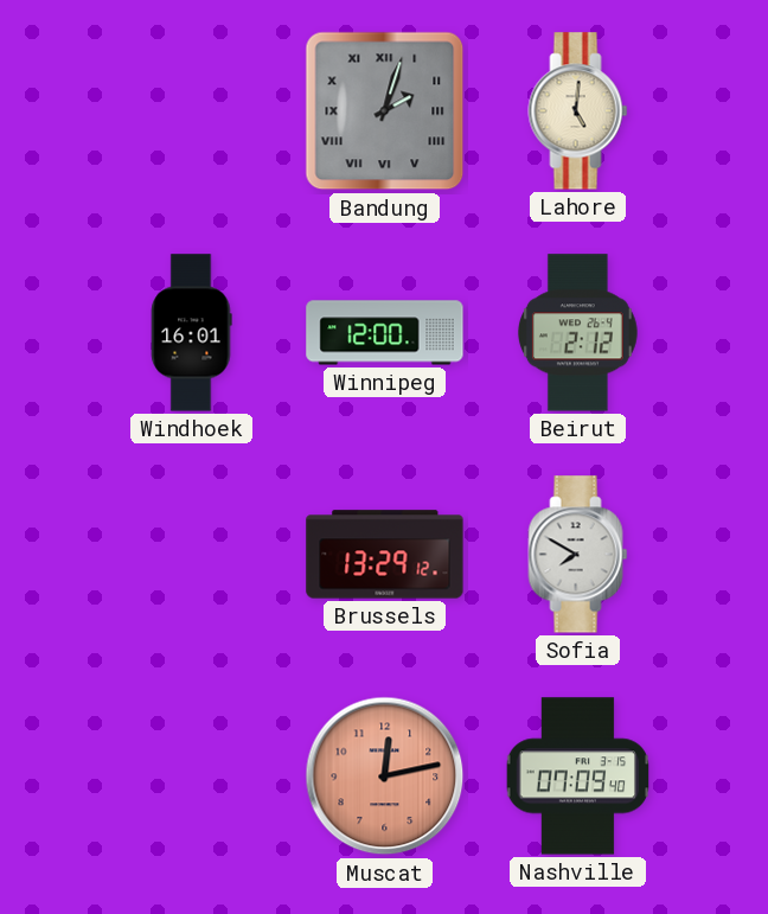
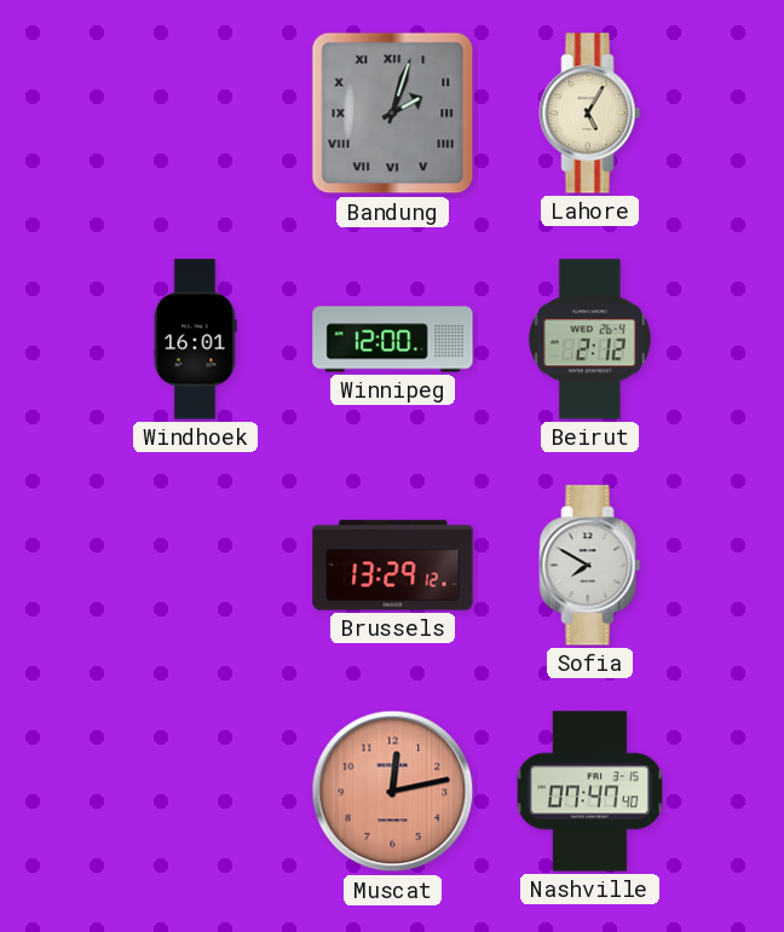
Lahore: 5:01 -> 5:05
Nashville: 07:09 -> 07:47
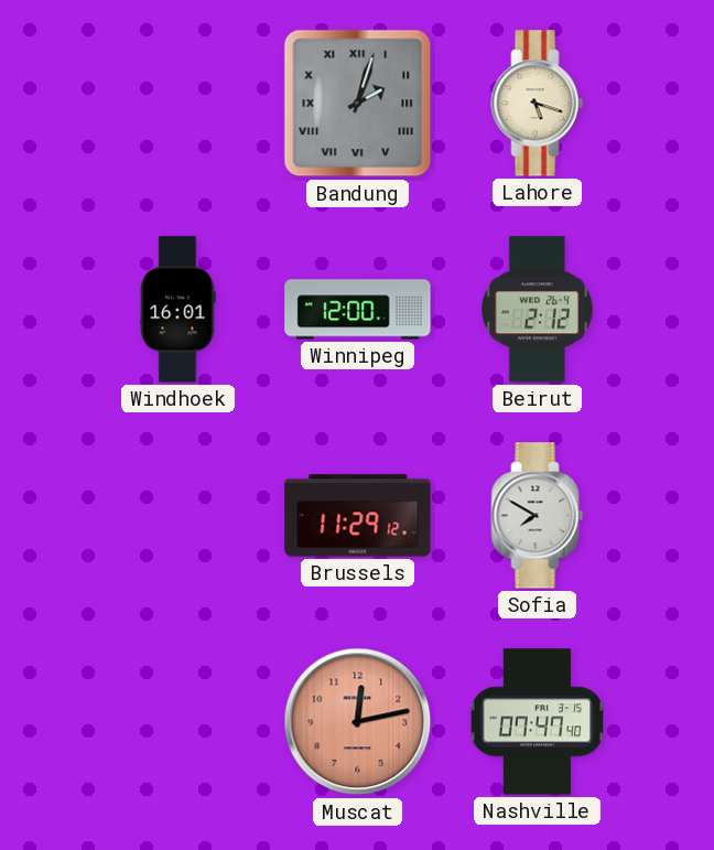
Lahore: 5:05 -> 5:18
Brussels: 13:29 -> 11:29
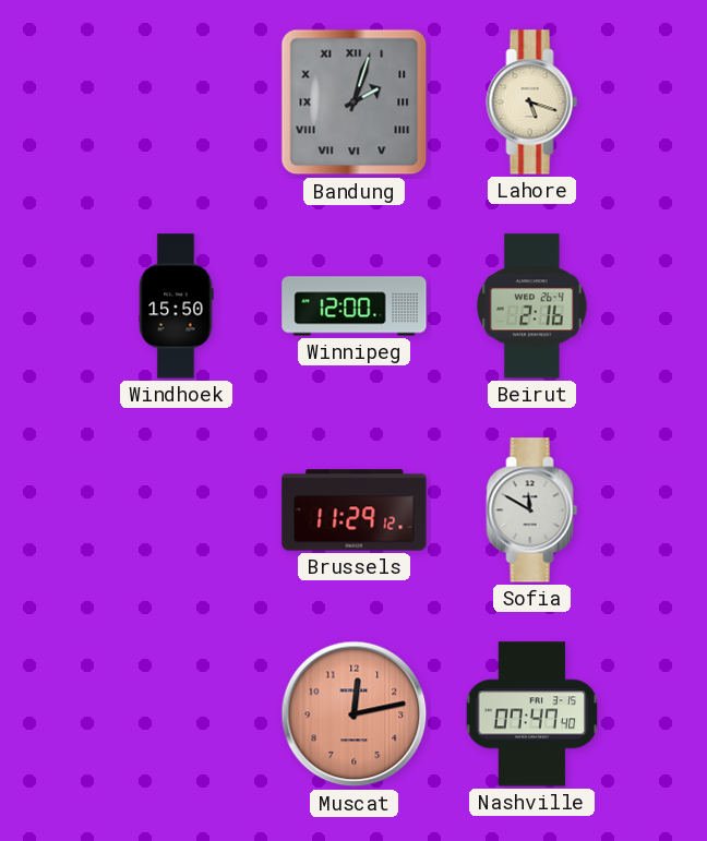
Windhoek: 16:01 -> 15:50
Beirut: 2:12 -> 2:16
Sofia: 7:50 -> 11:50
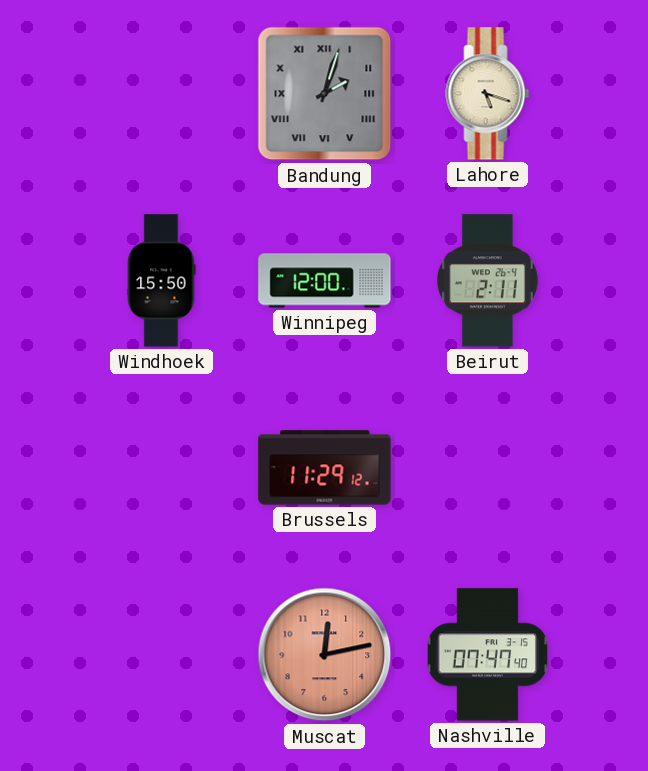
Beirut: 2:16 -> 2:11
Sofia: 11:50 -> none
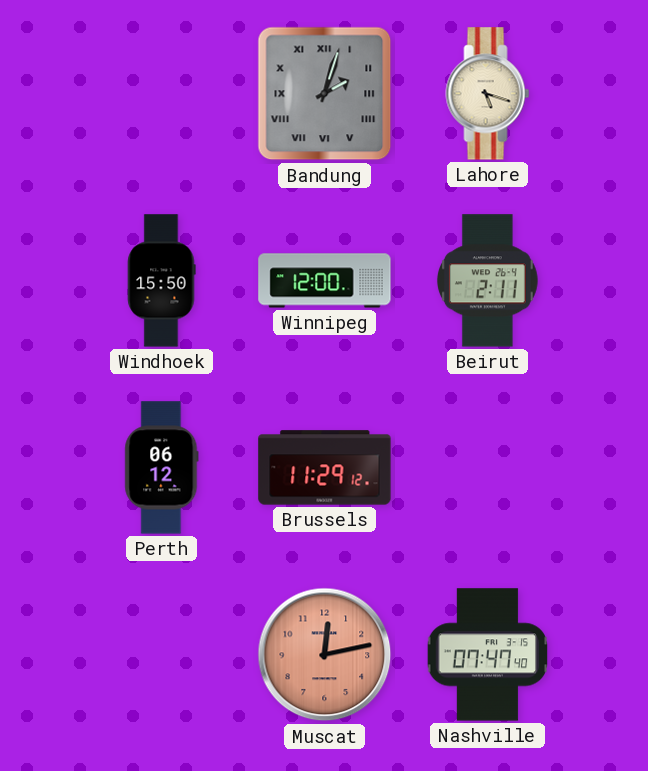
Perth: none -> 06:12
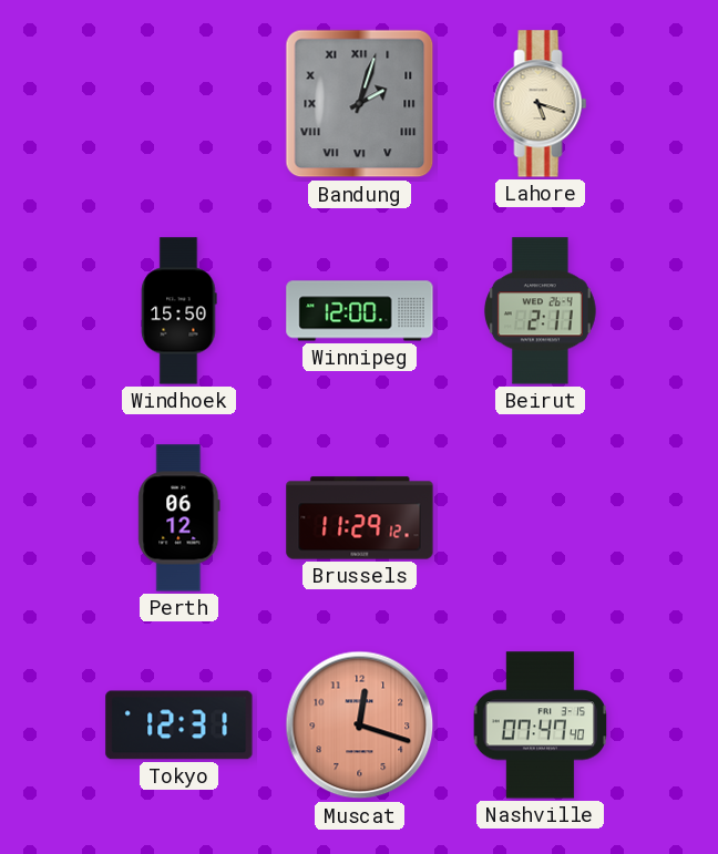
Tokyo: none -> 12:31
Muscat: 12:13 -> 12:18
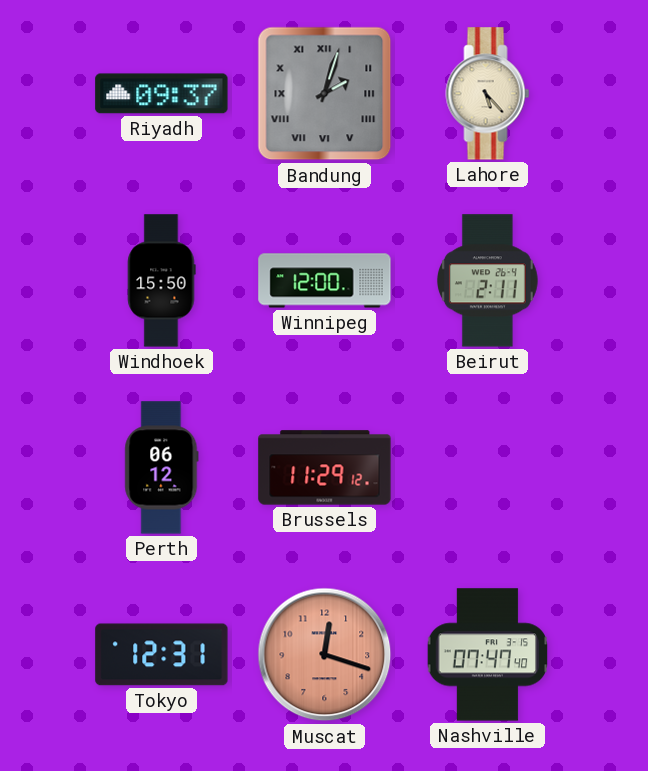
Riyadh: none -> 09:37
Lahore: 5:18 -> 5:23
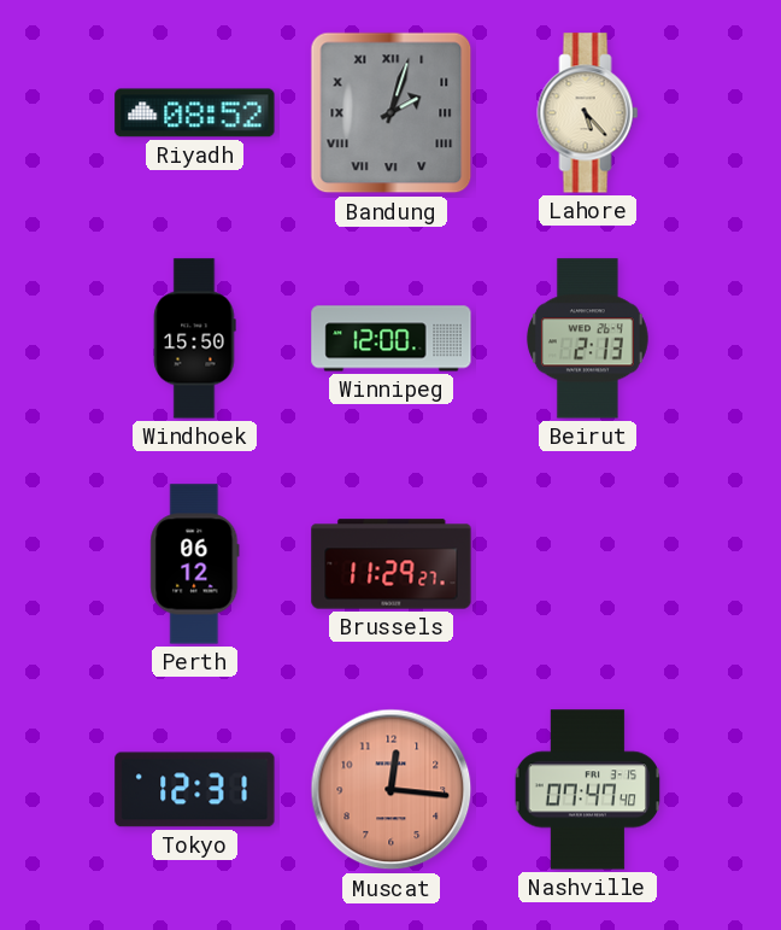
Riyadh: 09:37 -> 08:52
Beirut: 2:11 -> 2:13
Brussels: 11:29:12 -> 11:29:27
Muscat: 12:18 -> 12:16
